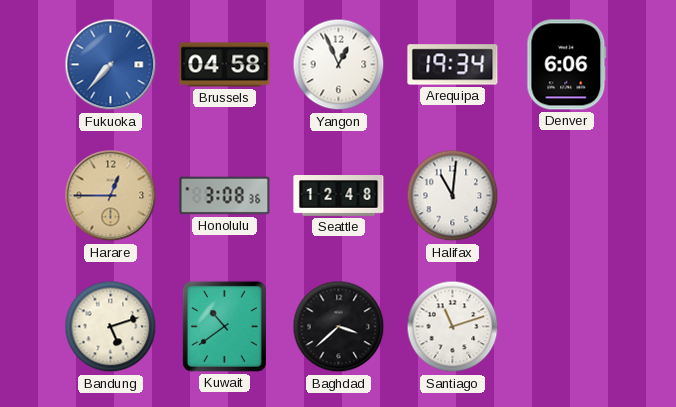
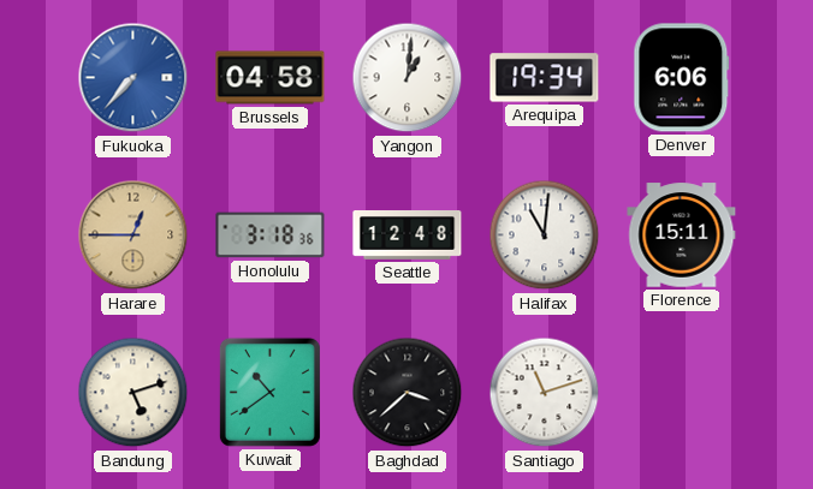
Yangon: 12:56 -> 1:01
Honolulu: 3:08 -> 3:18
Florence: none -> 15:11
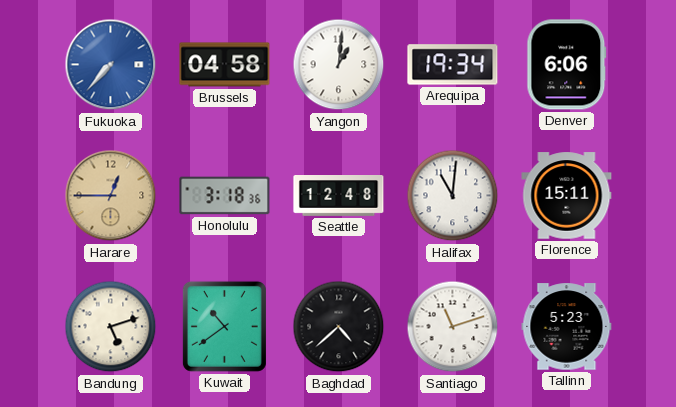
Baghdad: 3:38 -> 4:38
Tallinn: none -> 5:23
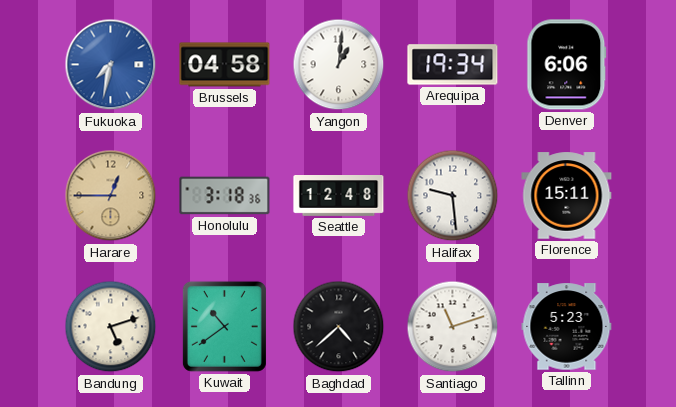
Fukuoka: 7:37 -> 7:32
Halifax: 11:01 -> 9:29
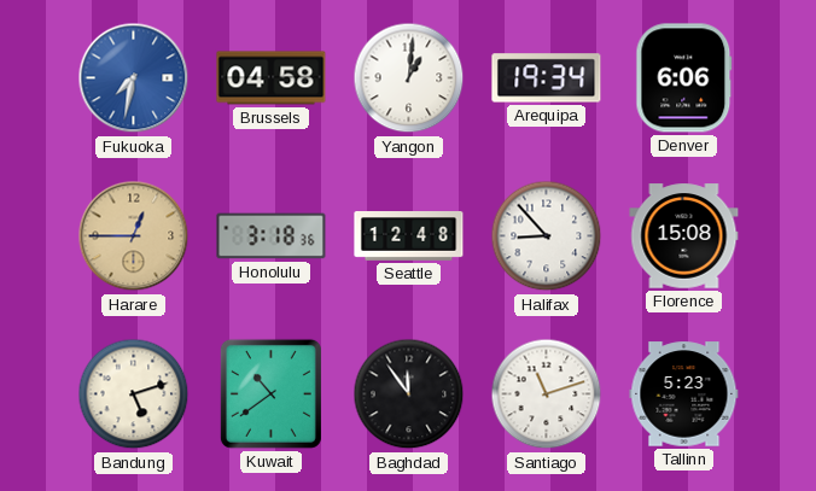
Halifax: 9:29 -> 8:53
Florence: 15:11 -> 15:08
Baghdad: 4:38 -> 11:54
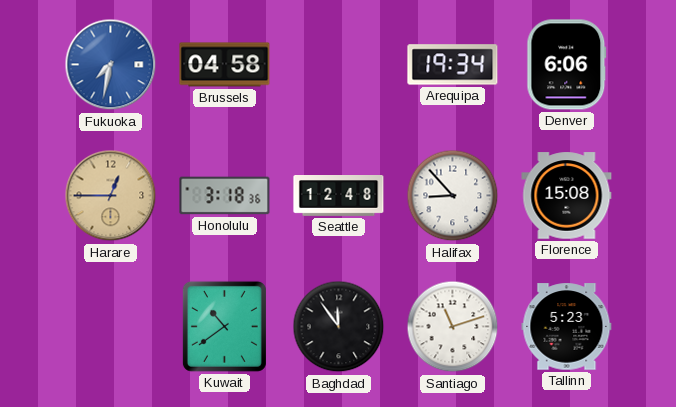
Yangon: 1:01 -> none
Bandung: 5:12 -> none
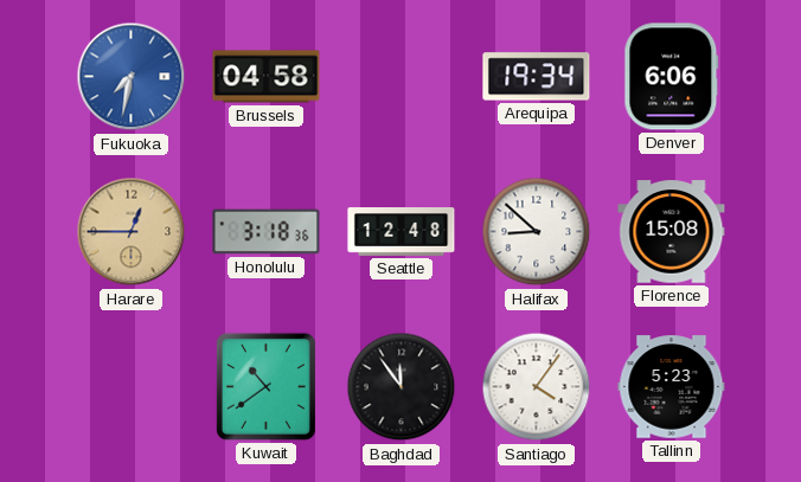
Halifax: 8:53 -> 8:52
Santiago: 11:12 -> 4:06
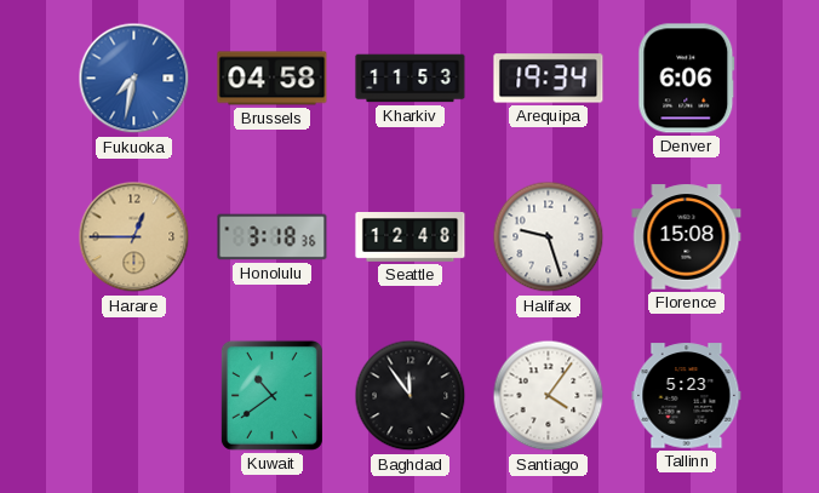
Kharkiv: none -> 11:53
Halifax: 8:52 -> 9:27
